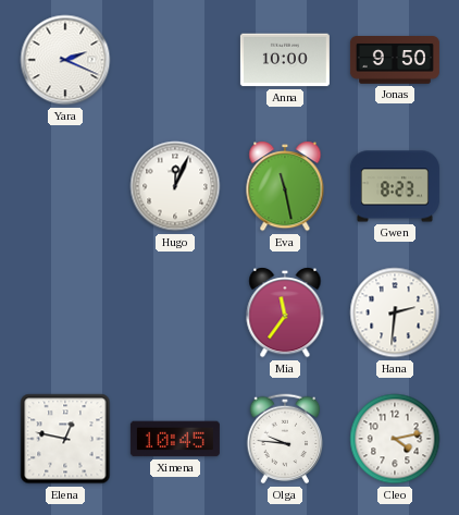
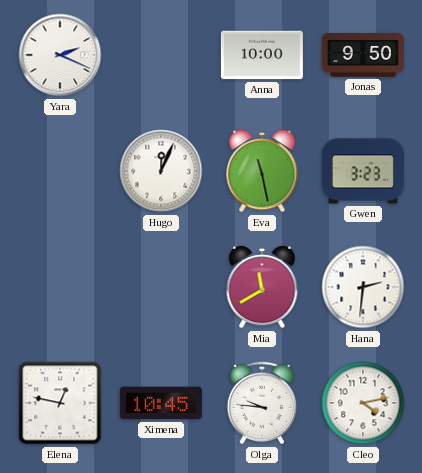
Gwen: 8:23 -> 3:23
Mia: 11:36 -> 11:40
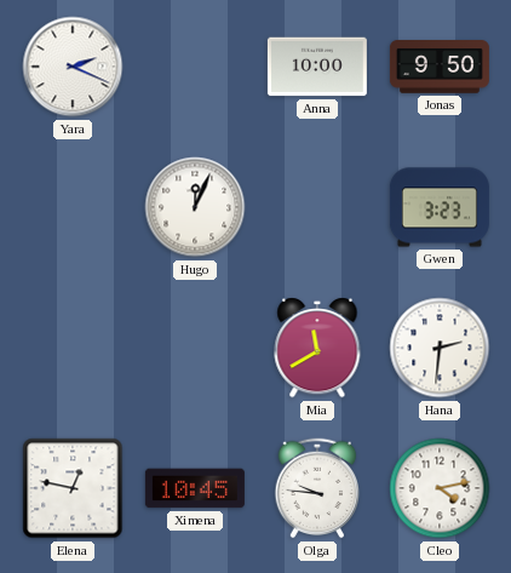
Eva: 11:28 -> none
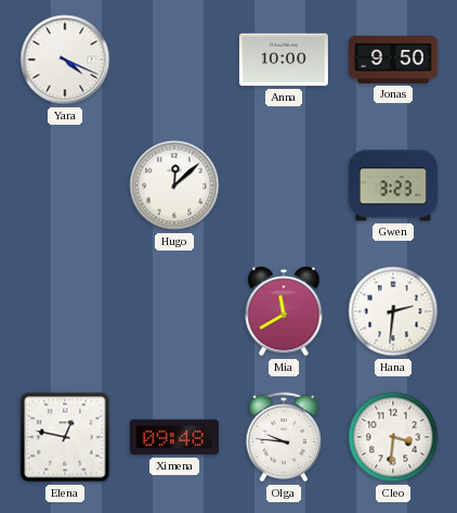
Yara: 2:19 -> 4:19
Hugo: 12:04 -> 12:08
Ximena: 10:45 -> 09:48
Cleo: 4:13 -> 3:31
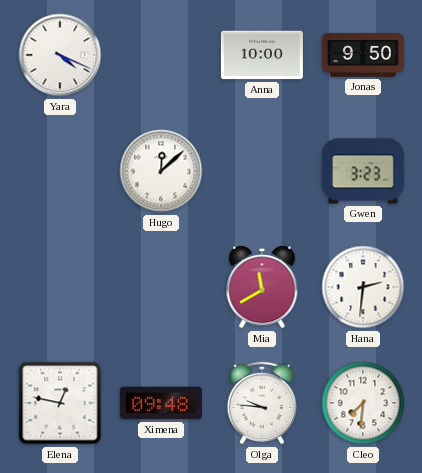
Cleo: 3:31 -> 7:31
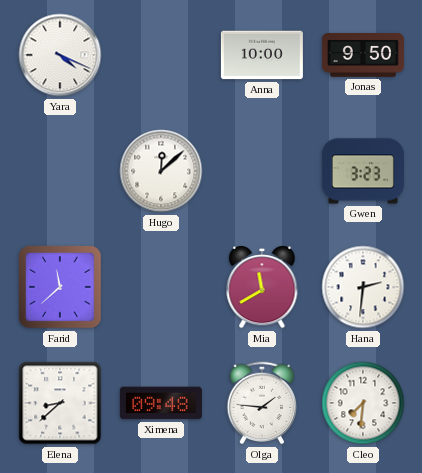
Farid: none -> 11:38
Elena: 12:47 -> 8:38
Olga: 9:46 -> 1:46
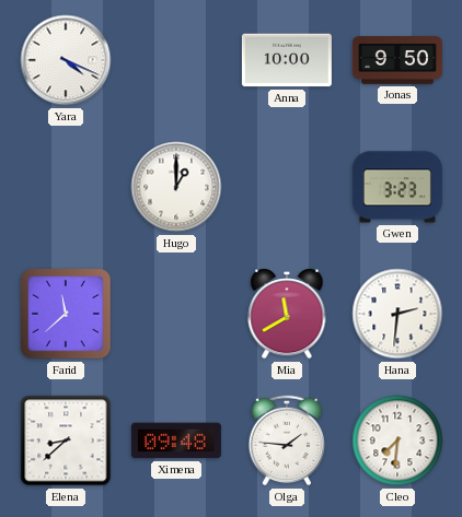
Hugo: 12:08 -> 1:00
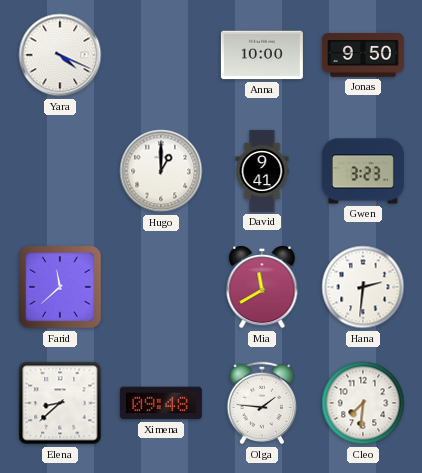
David: none -> 9:41
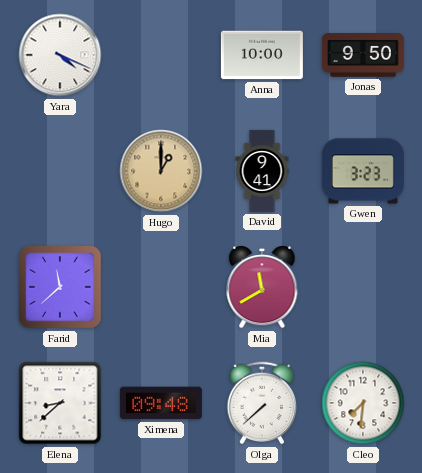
Hugo dial: white -> champagne
Hana: 2:31 -> none
Olga: 1:46 -> 7:38
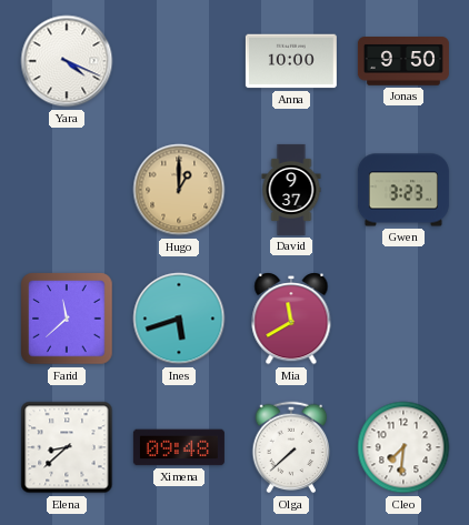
David: 9:41 -> 9:37
Ines: none -> 5:42
